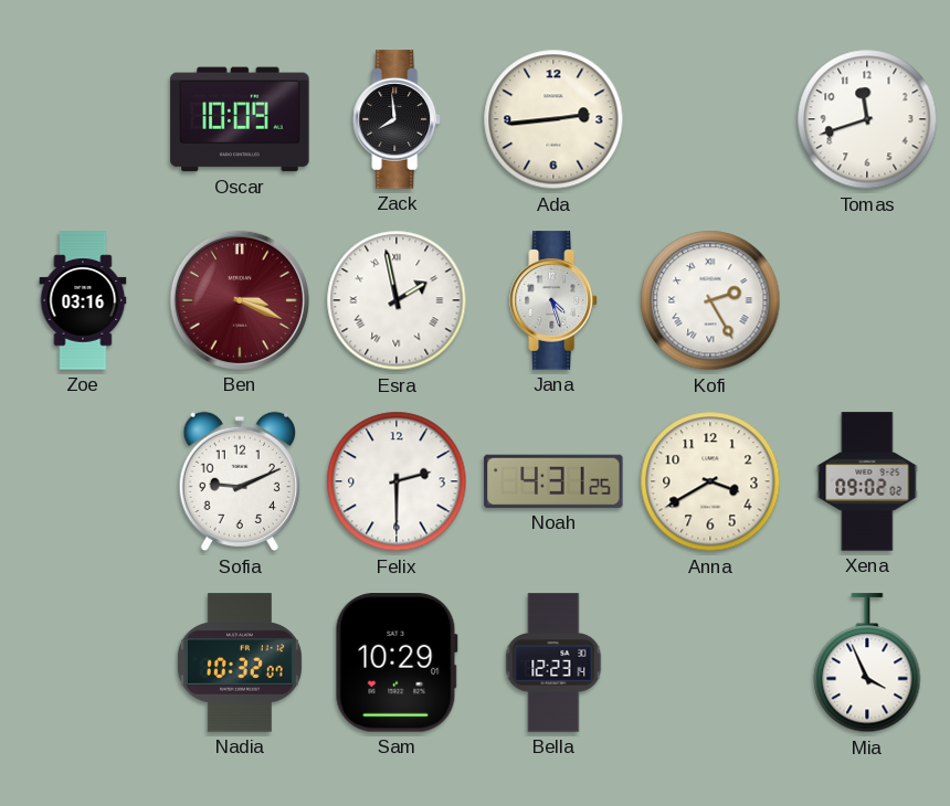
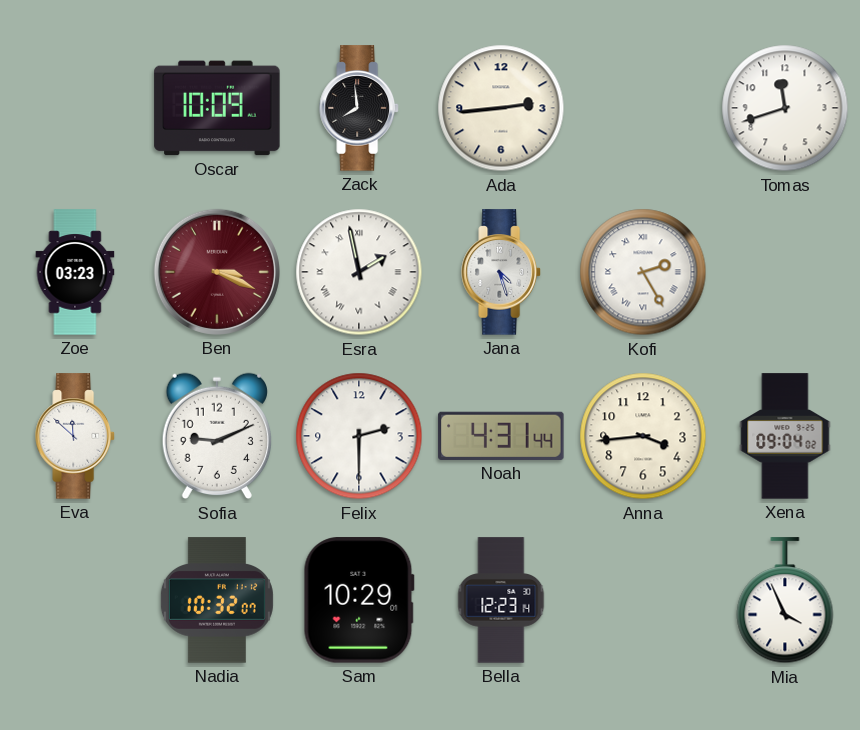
Zoe: 03:16 -> 03:23
Eva: none -> 11:52
Noah: 4:31:25 -> 4:31:44
Anna: 3:40 -> 3:44
Xena: 09:02 -> 09:04
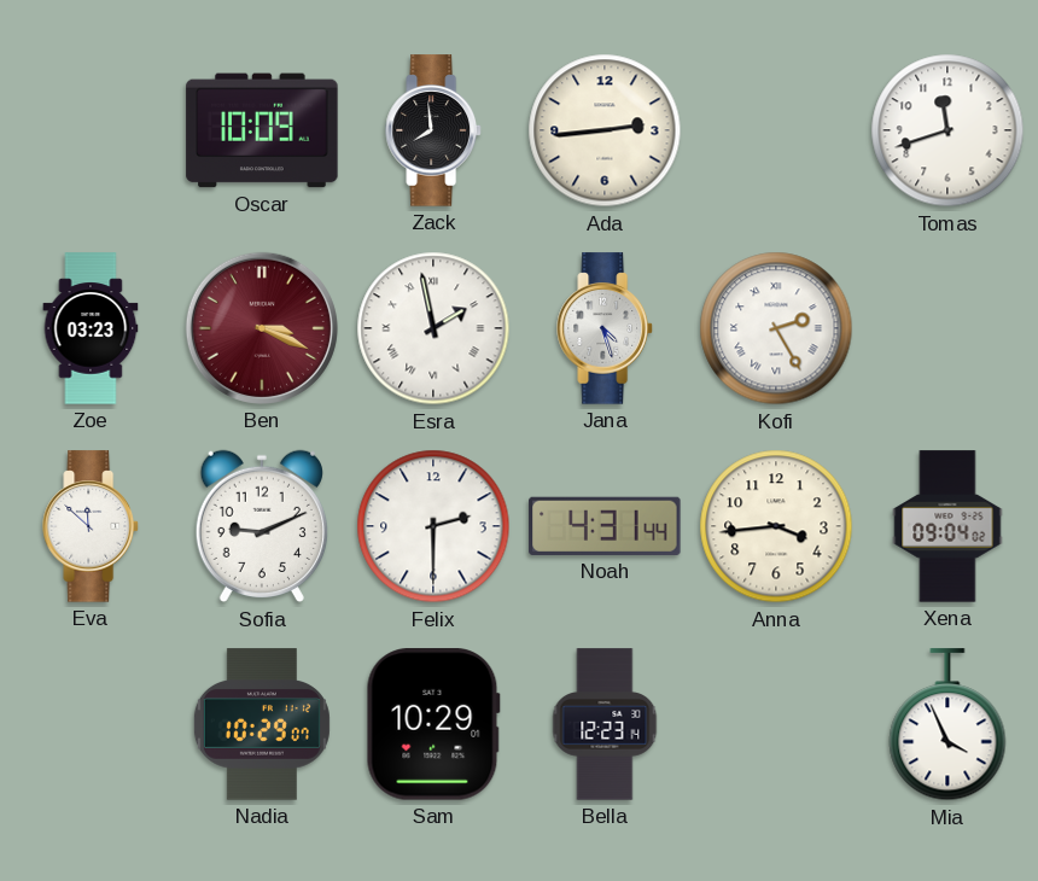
Nadia: 10:32 -> 10:29
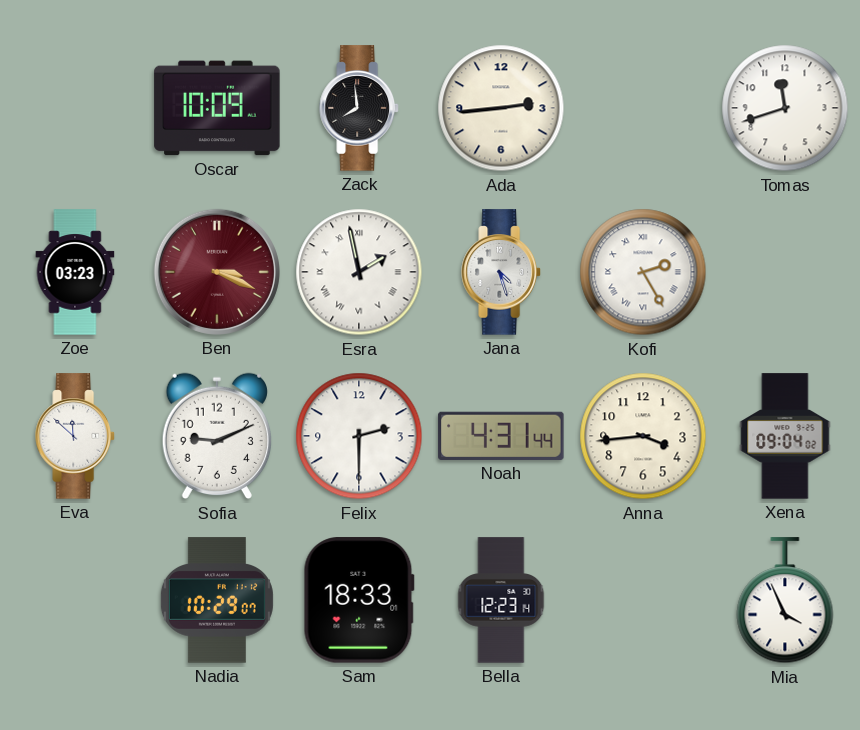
Sam: 10:29 -> 18:33
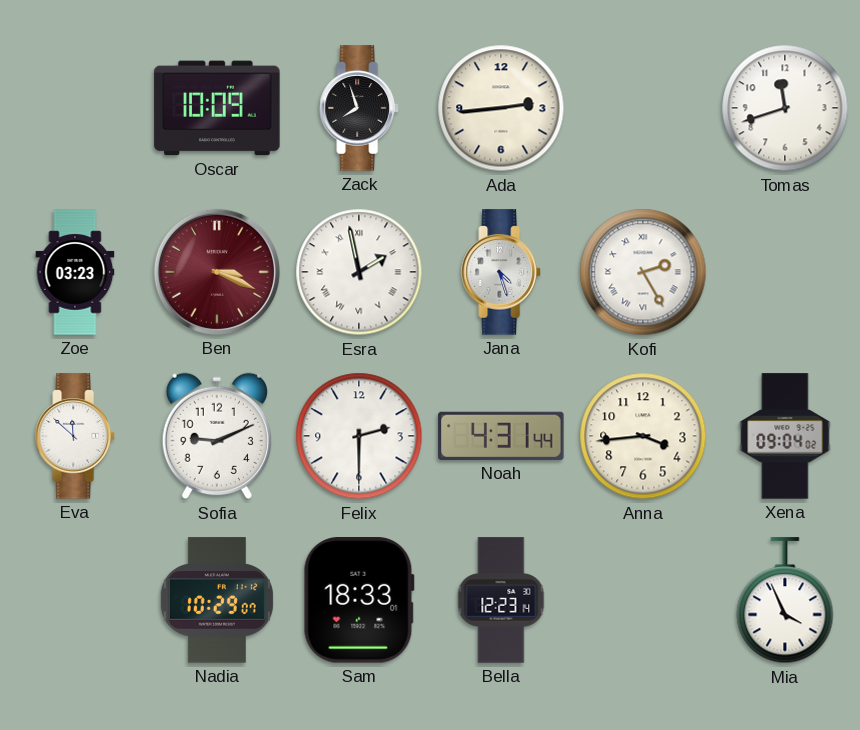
Zack: 7:59 -> 7:57
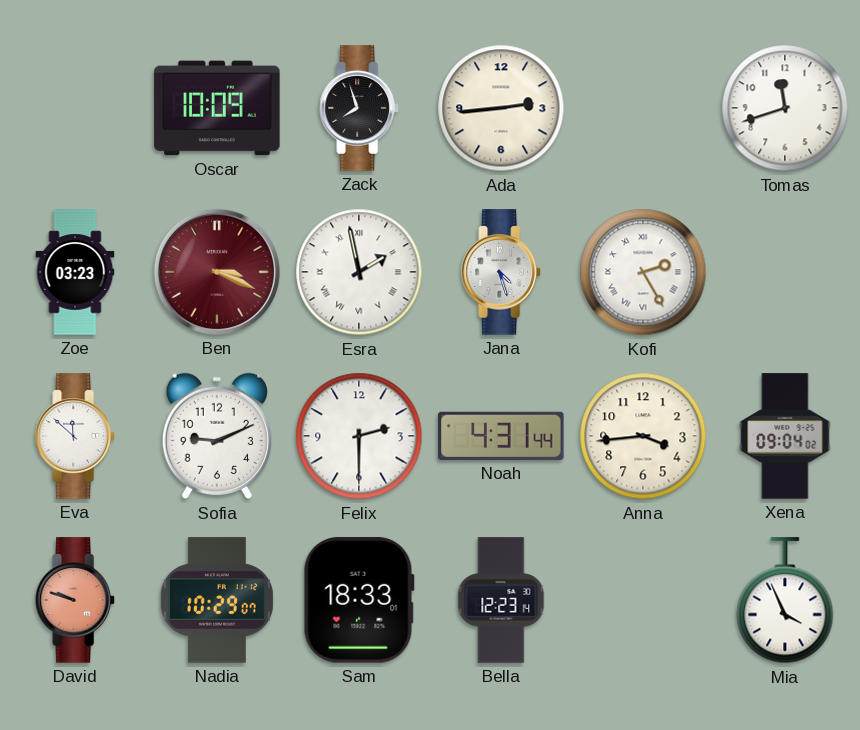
David: none -> 9:48
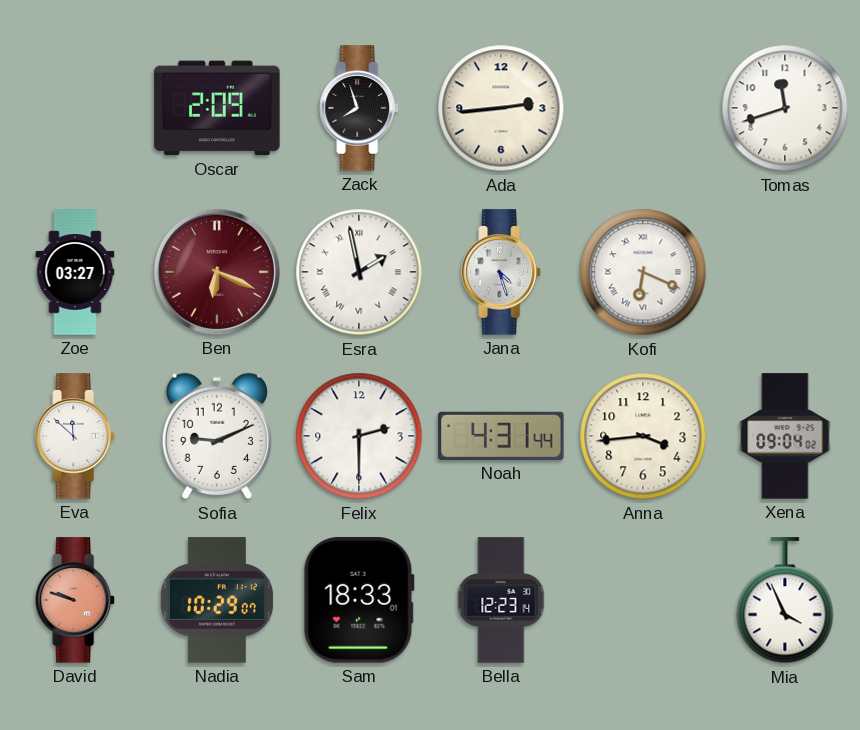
Oscar: 10:09 -> 2:09
Zoe: 03:23 -> 03:27
Ben: 3:19 -> 6:19
Kofi: 2:25 -> 6:19
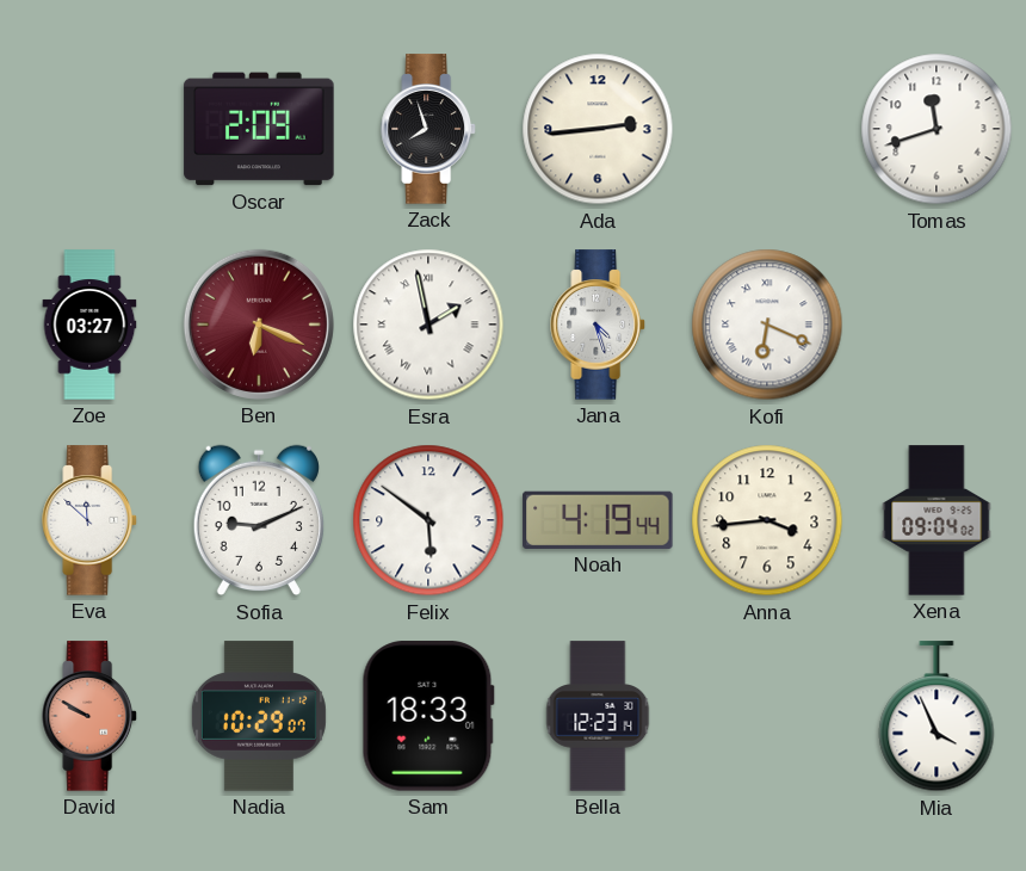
Felix: 2:30 -> 5:51
Noah: 4:31 -> 4:19
David: 9:48 -> 9:50
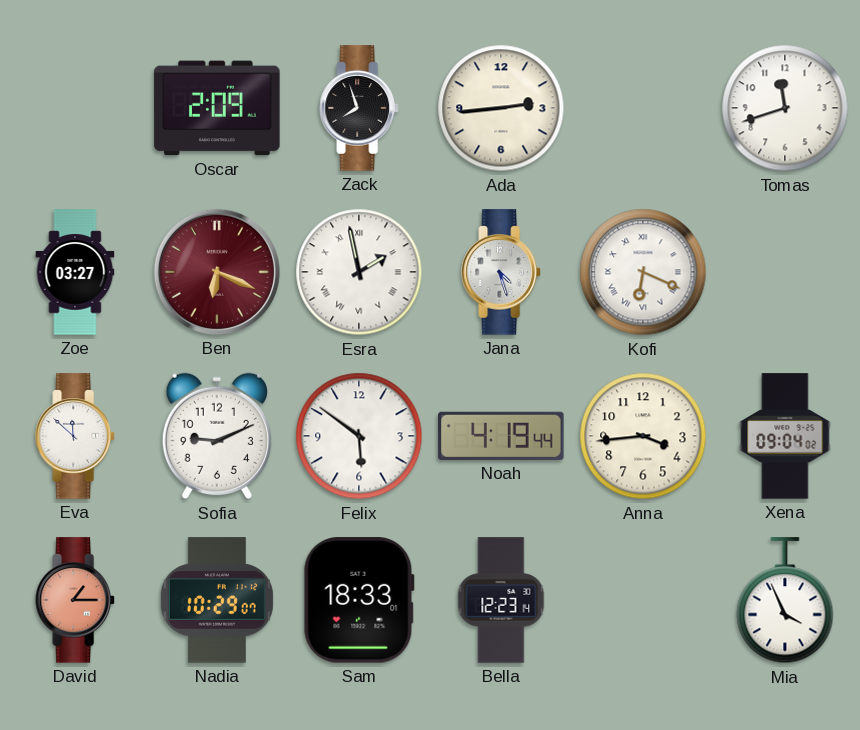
David: 9:50 -> 1:15
